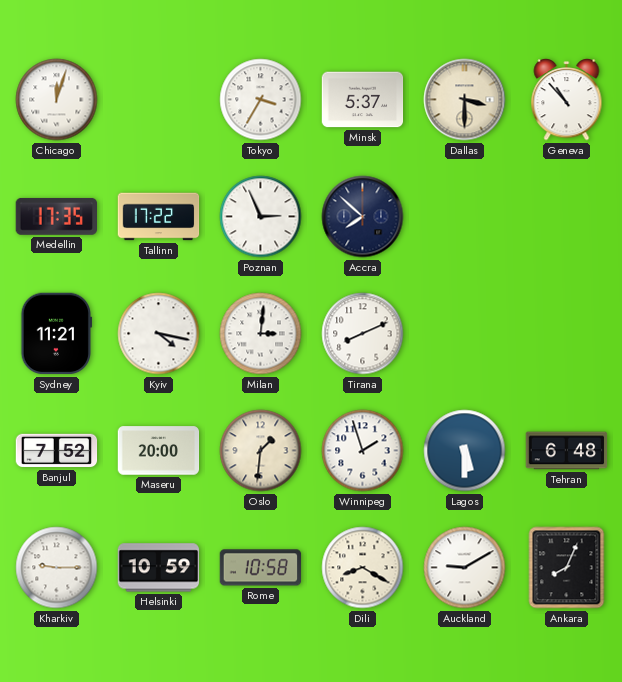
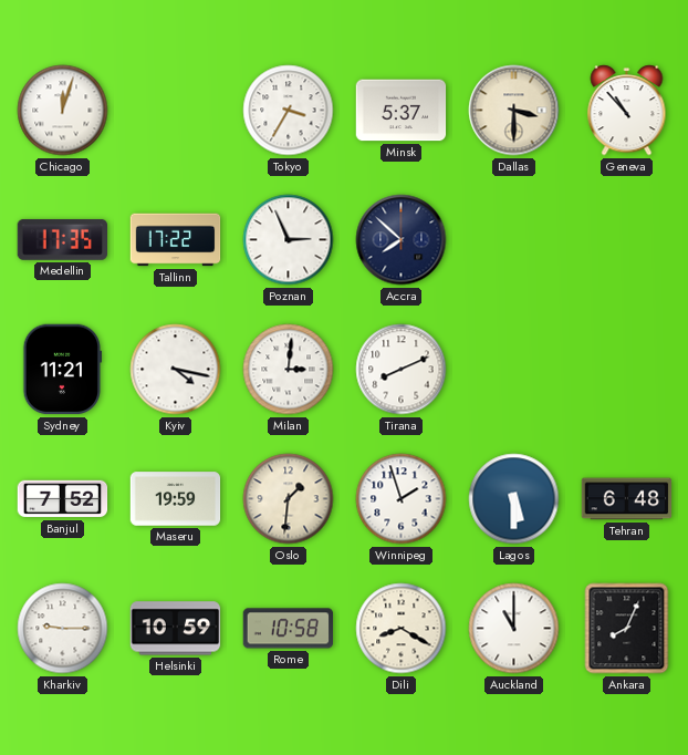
Maseru: 20:00 -> 19:59
Auckland: 9:10 -> 11:00
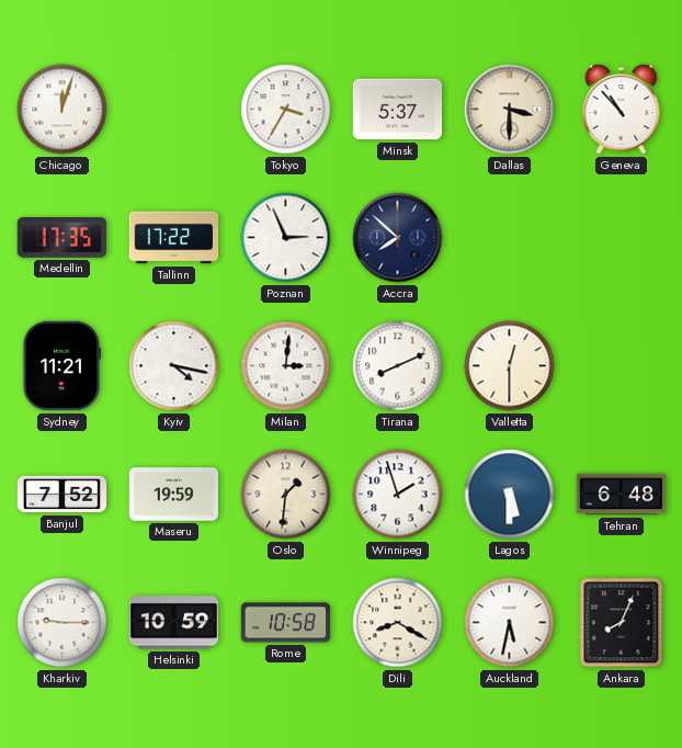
Valletta: none -> 12:30
Auckland: 11:00 -> 5:32
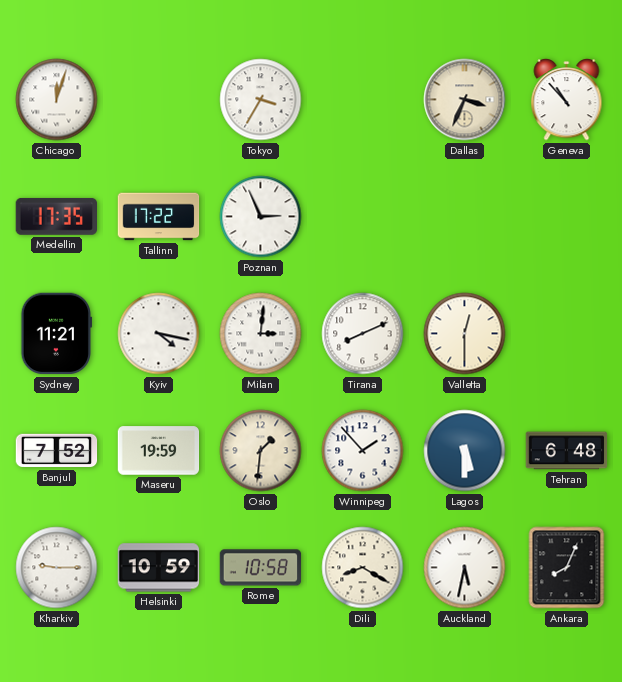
Minsk: 5:37 -> none
Dallas: 3:30 -> 3:34
Accra: 7:52 -> none
Winnipeg: 1:57 -> 1:53
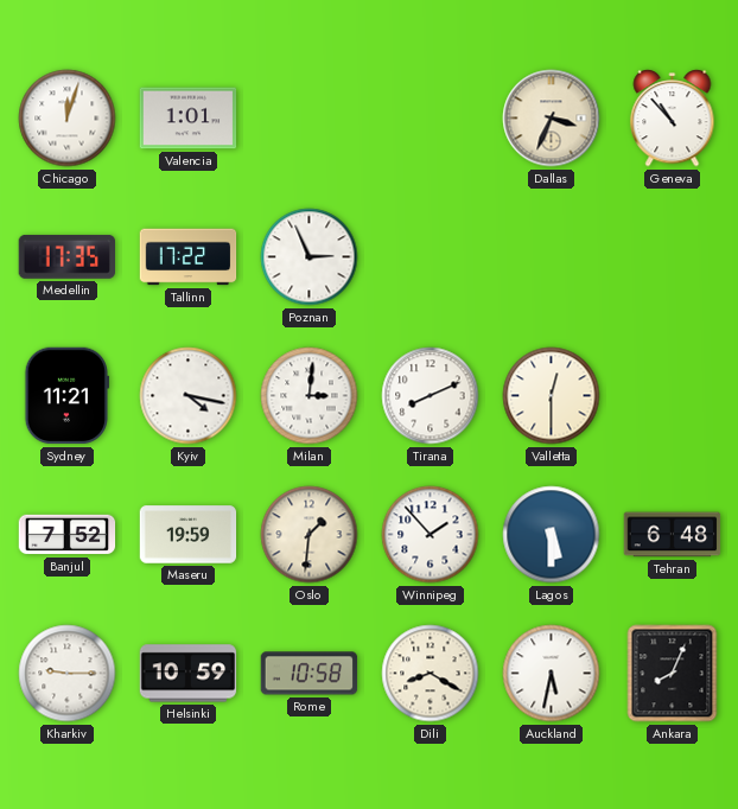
Valencia: none -> 1:01
Tokyo: 3:35 -> none
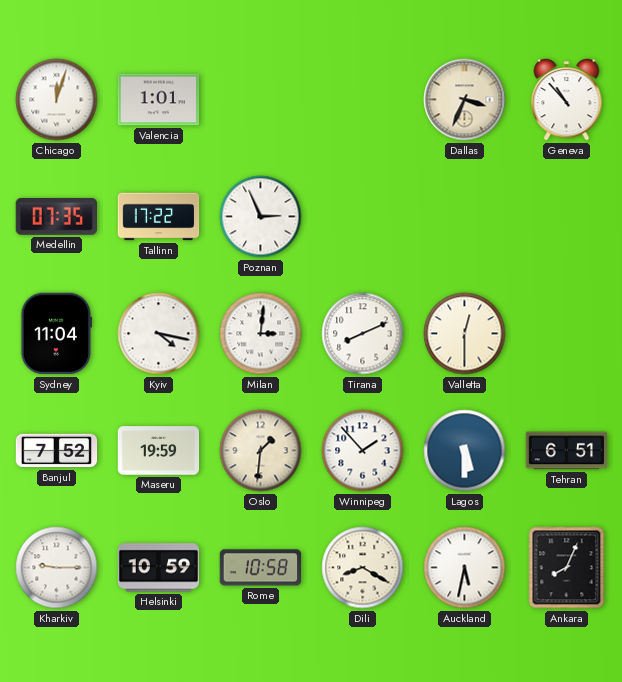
Medellin: 17:35 -> 07:35
Sydney: 11:21 -> 11:04
Tehran: 6:48 -> 6:51
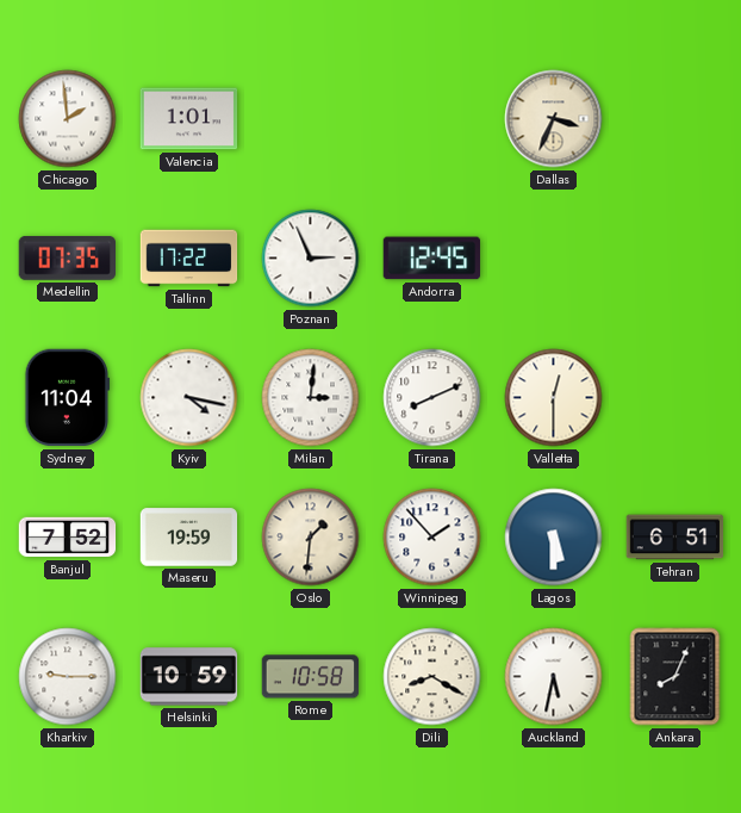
Chicago: 12:03 -> 1:59
Geneva: 10:53 -> none
Andorra: none -> 12:45
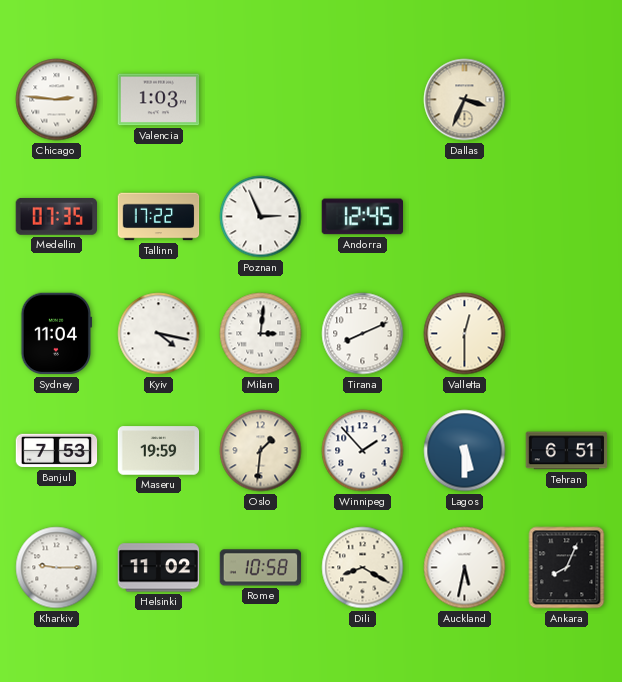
Chicago: 1:59 -> 2:46
Valencia: 1:01 -> 1:03
Banjul: 7:52 -> 7:53
Helsinki: 10:59 -> 11:02
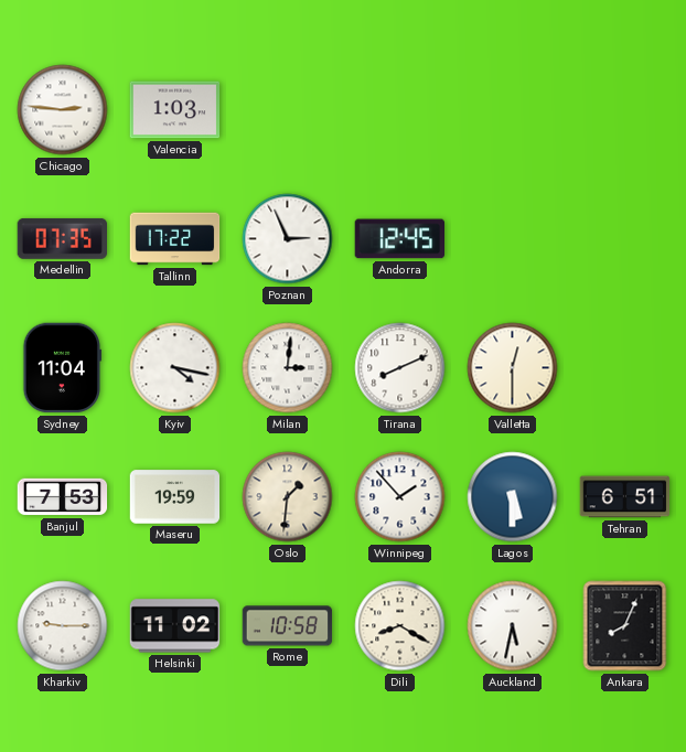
Dallas: 3:34 -> none
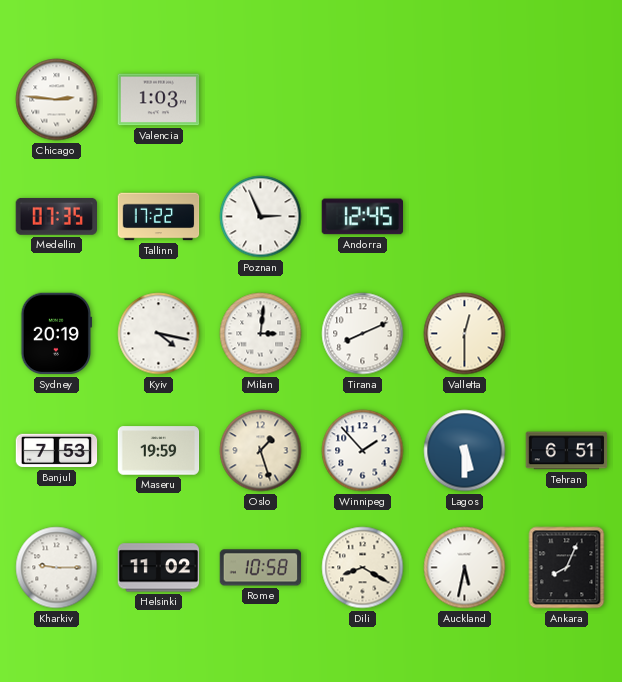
Sydney: 11:04 -> 20:19
Oslo: 1:31 -> 1:27
